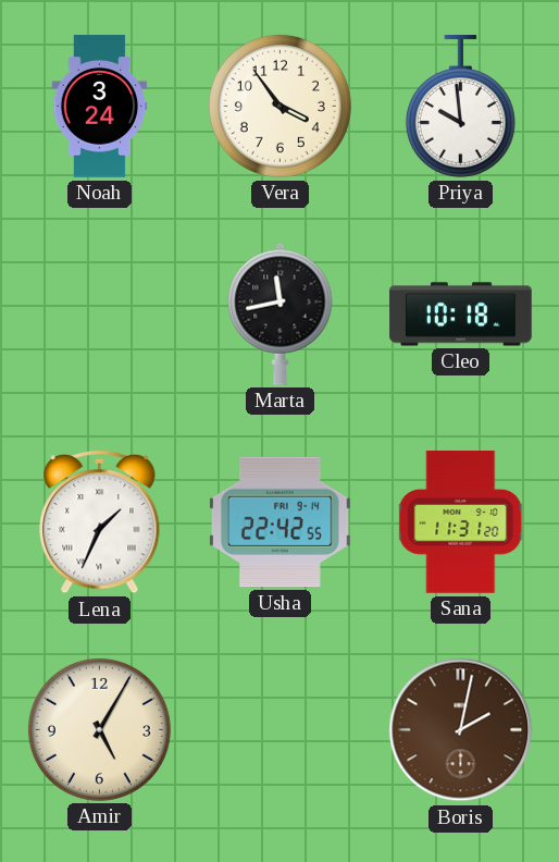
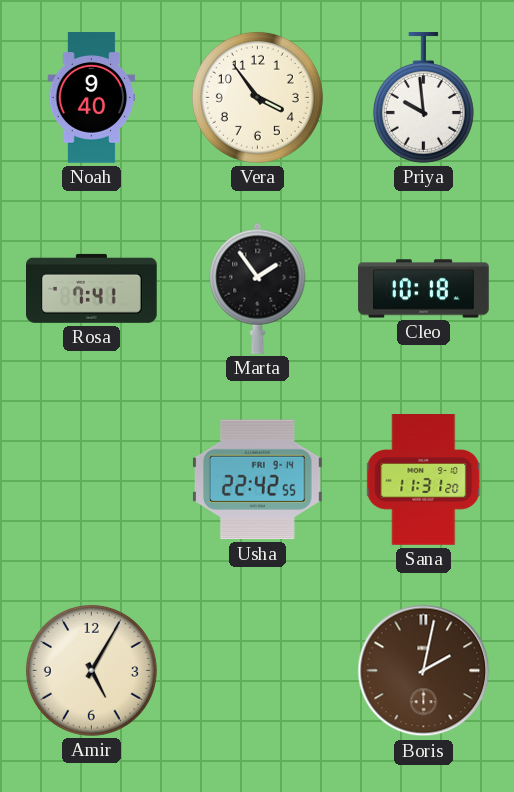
Noah: 3:24 -> 9:40
Rosa: none -> 7:41
Marta: 11:43 -> 1:54
Lena: 1:34 -> none
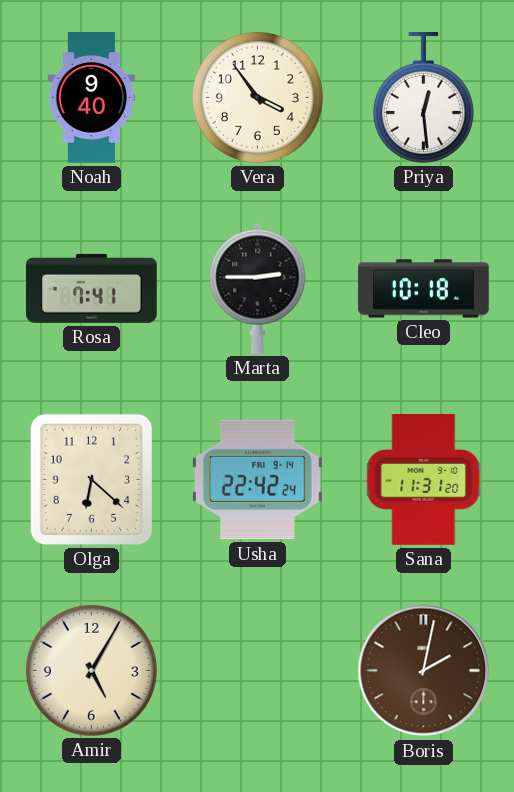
Priya: 9:59 -> 12:29
Marta: 1:54 -> 2:45
Olga: none -> 6:22
Usha: 22:42:55 -> 22:42:24
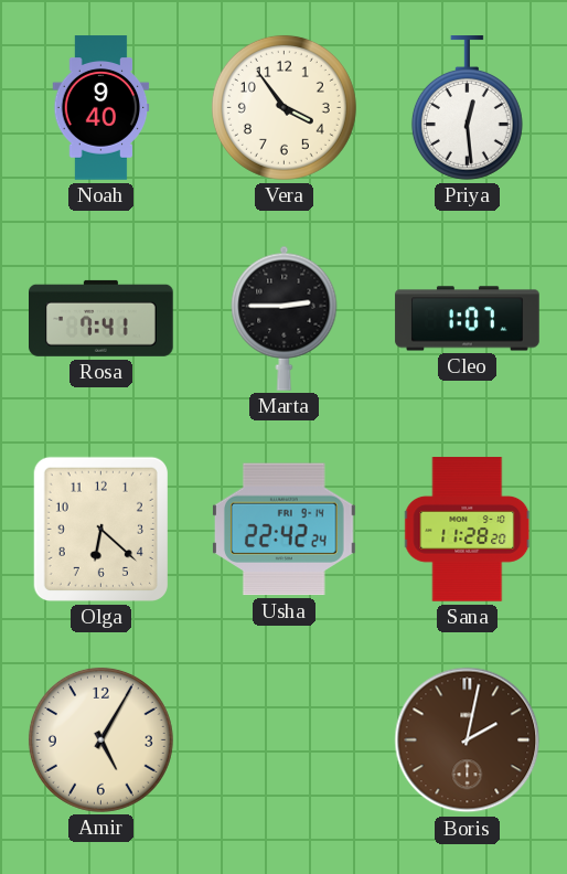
Cleo: 10:18 -> 1:07
Sana: 11:31 -> 11:28
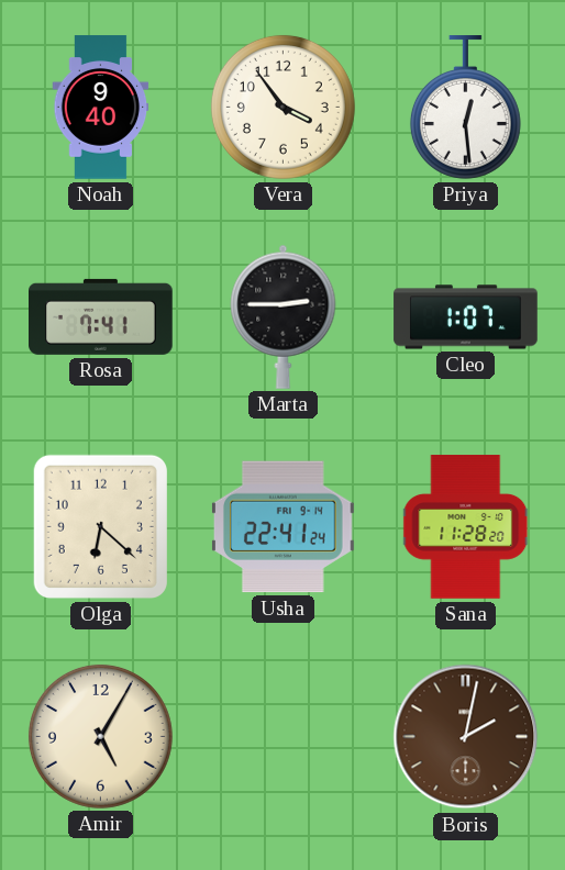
Usha: 22:42 -> 22:41
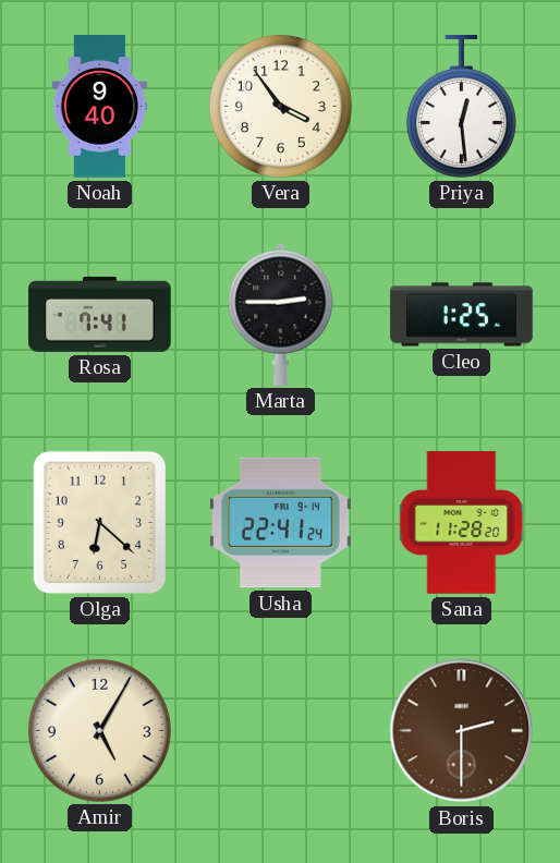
Cleo: 1:07 -> 1:25
Boris: 2:02 -> 2:30
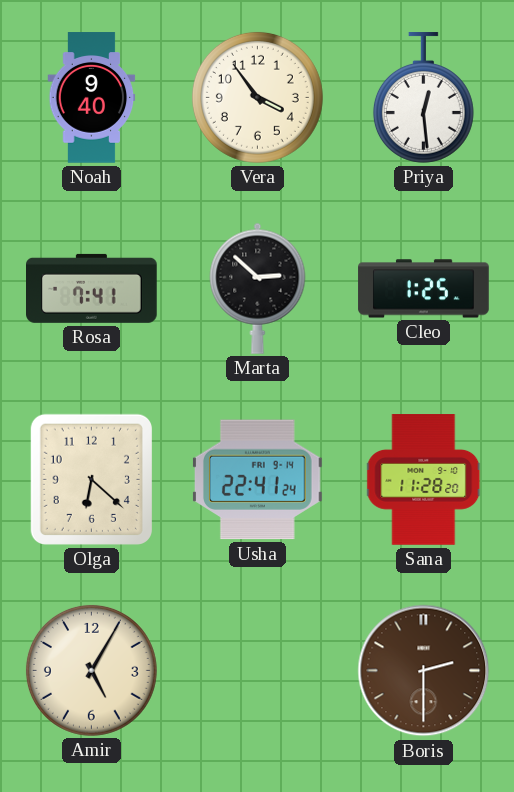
Marta: 2:45 -> 2:52
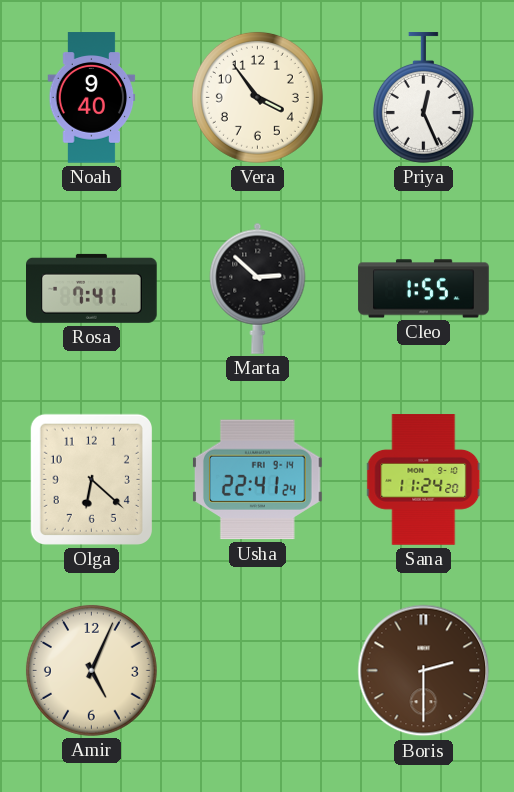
Priya: 12:29 -> 12:26
Cleo: 1:25 -> 1:55
Sana: 11:28 -> 11:24
Amir: 5:05 -> 5:04
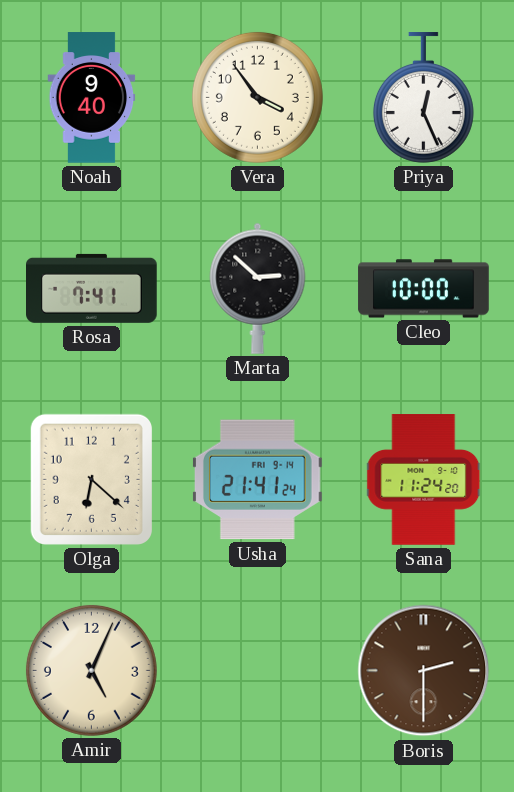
Cleo: 1:55 -> 10:00
Usha: 22:41 -> 21:41
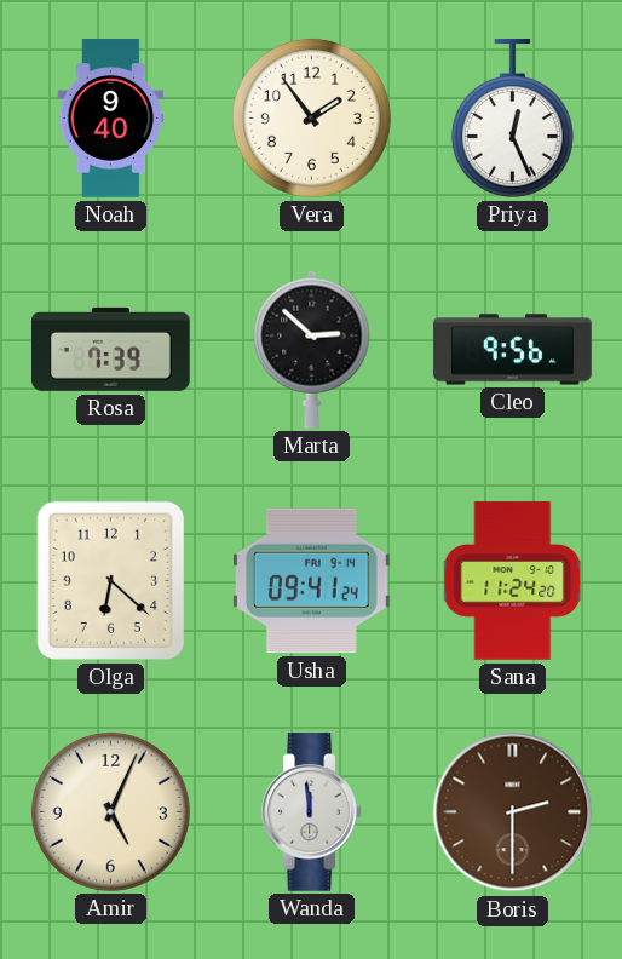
Vera: 3:54 -> 1:54
Rosa: 7:41 -> 7:39
Cleo: 10:00 -> 9:56
Usha: 21:41 -> 09:41
Wanda: none -> 11:59
